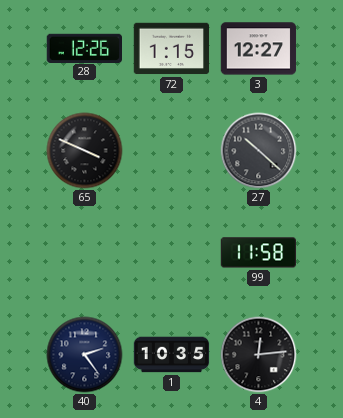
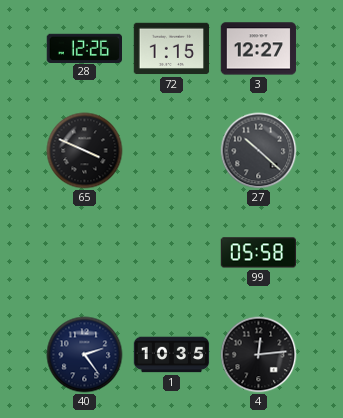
99: 11:58 -> 05:58
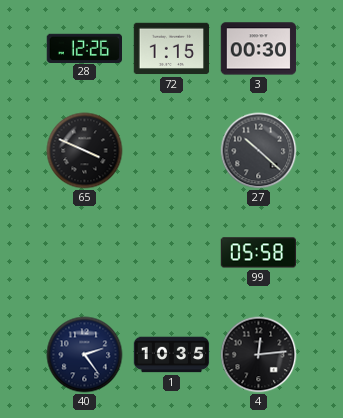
3: 12:27 -> 00:30
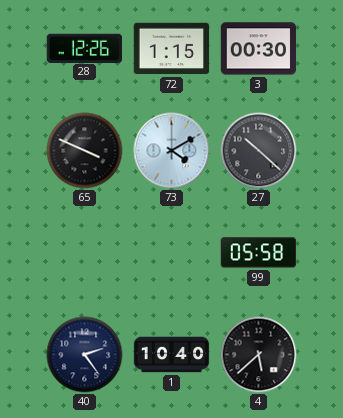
73: none -> 4:10
1: 10:35 -> 10:40
4: 12:14 -> 5:38
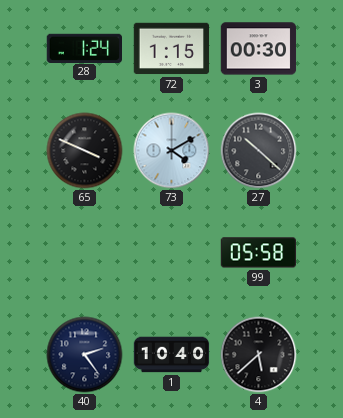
28: 12:26 -> 1:24
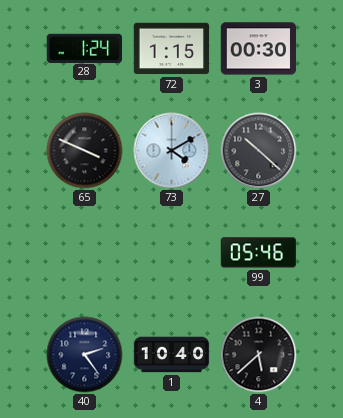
99: 05:58 -> 05:46
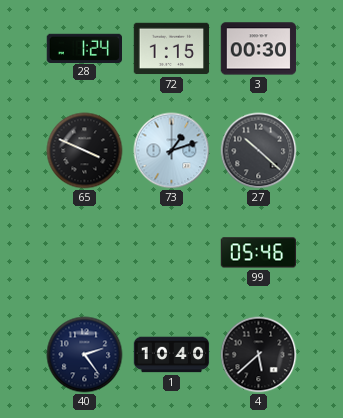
73: 4:10 -> 1:12
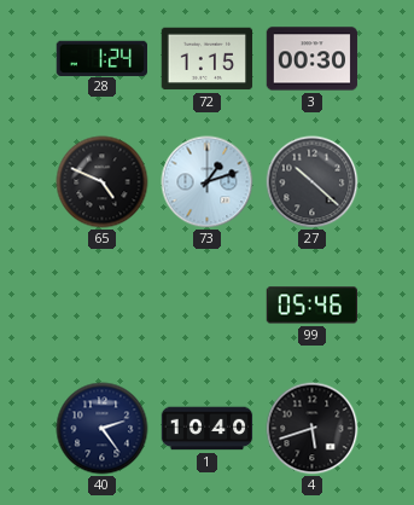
65: 3:49 -> 4:49
4: 5:38 -> 5:42
